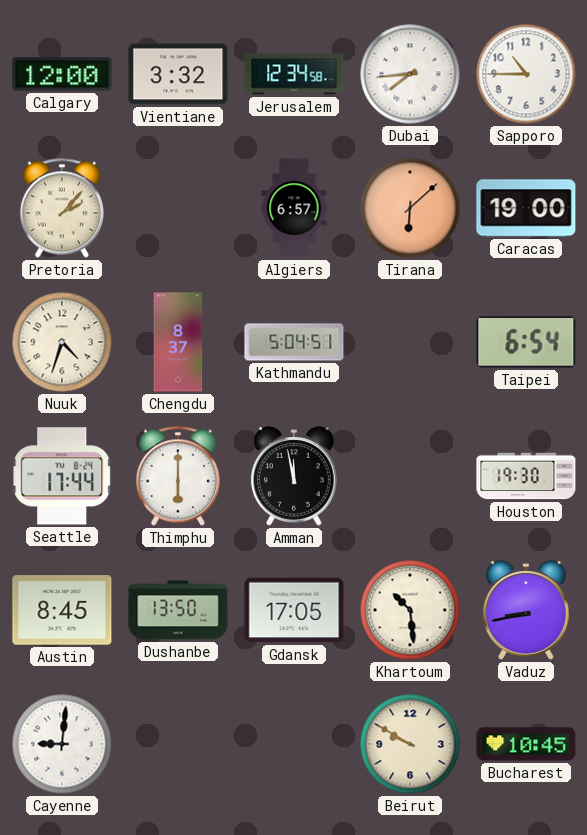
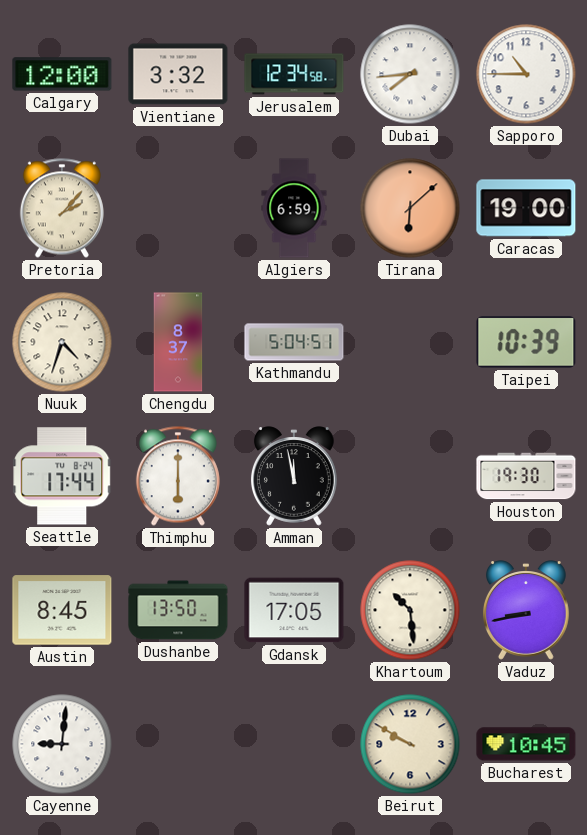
Algiers: 6:57 -> 6:59
Taipei: 6:54 -> 10:39
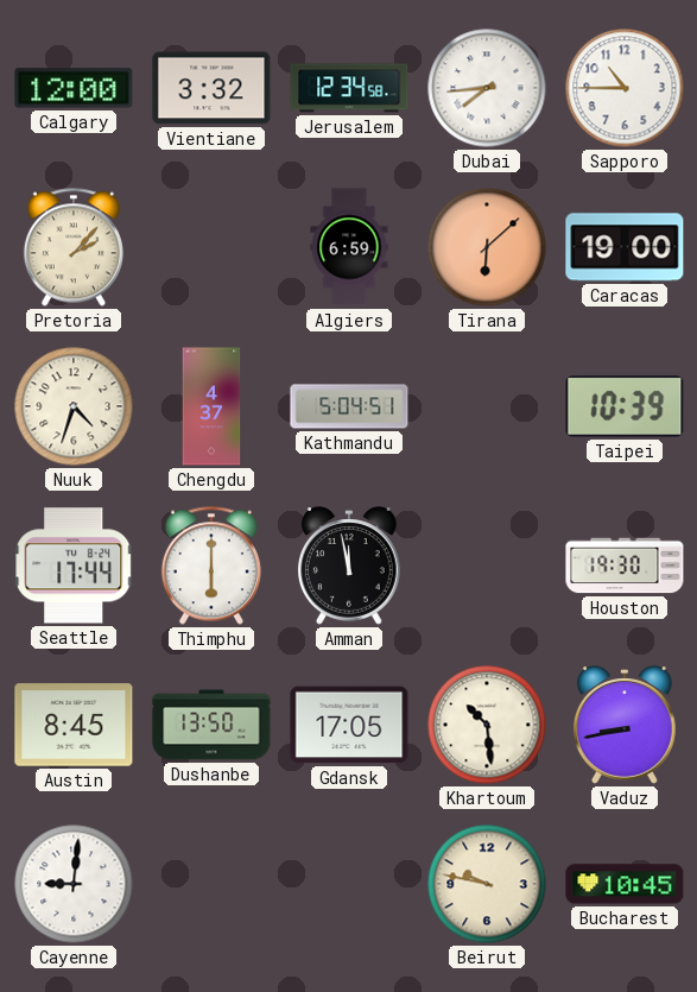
Chengdu: 8:37 -> 4:37
Beirut: 9:50 -> 9:47
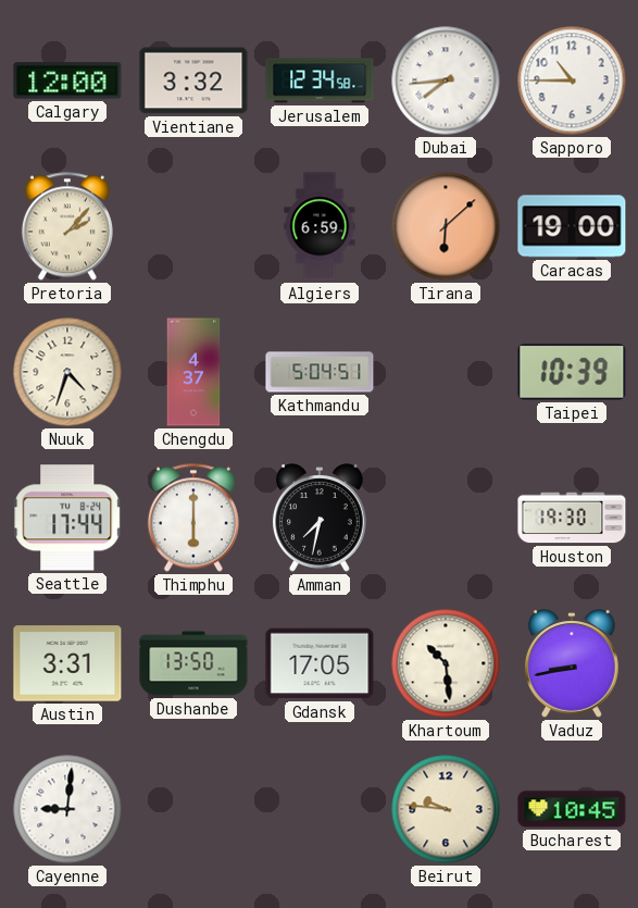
Amman: 11:58 -> 7:32
Austin: 8:45 -> 3:31
Beirut: 9:47 -> 9:46
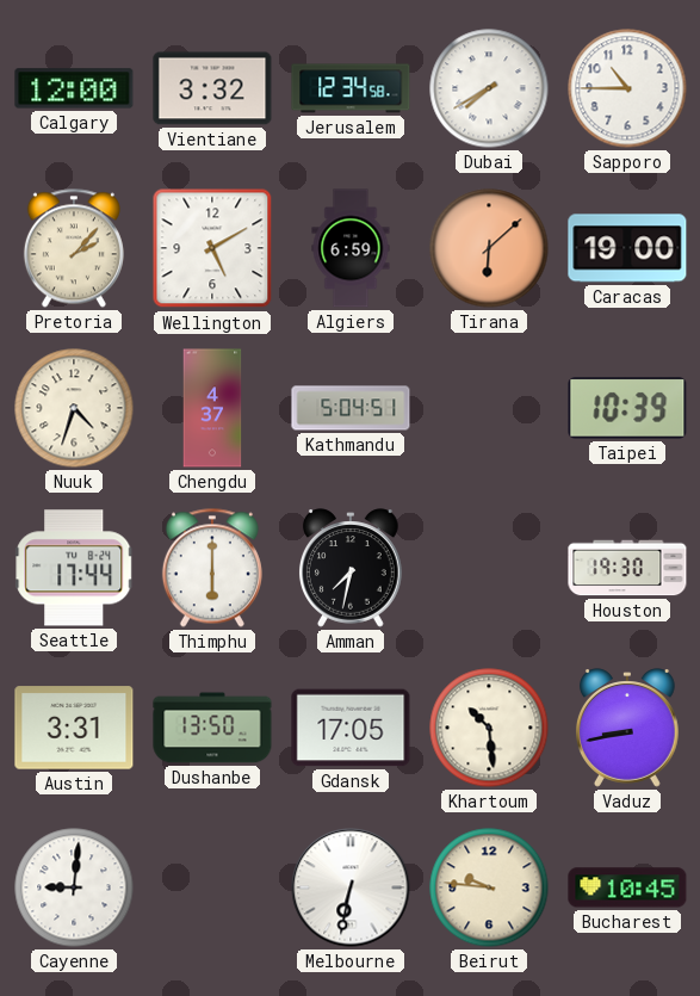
Dubai: 7:44 -> 7:40
Wellington: none -> 5:10
Melbourne: none -> 6:32
